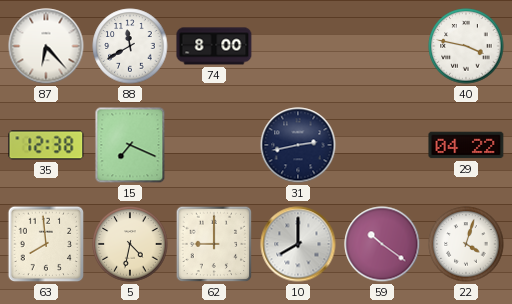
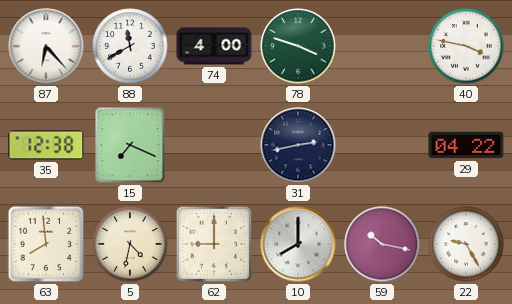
74: 8:00 -> 4:00
78: none -> 3:48
59: 10:21 -> 10:17
22: 4:03 -> 9:25
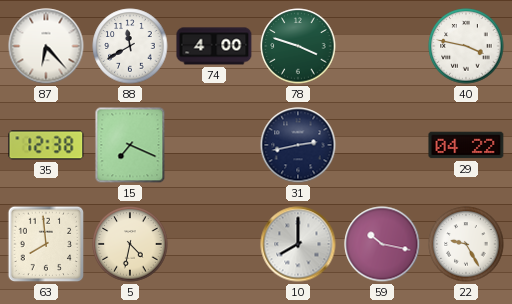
62: 9:00 -> none
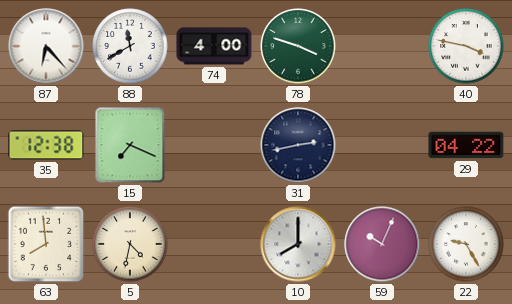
59: 10:17 -> 10:04
